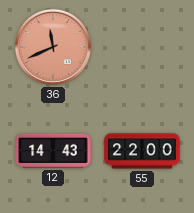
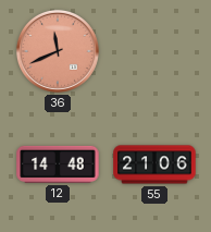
12: 14:43 -> 14:48
55: 22:00 -> 21:06
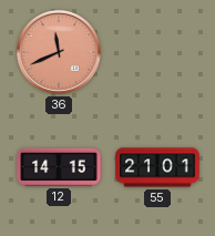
12: 14:48 -> 14:15
55: 21:06 -> 21:01
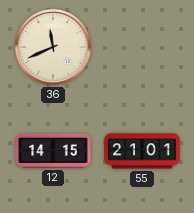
36 dial: salmon -> cream
